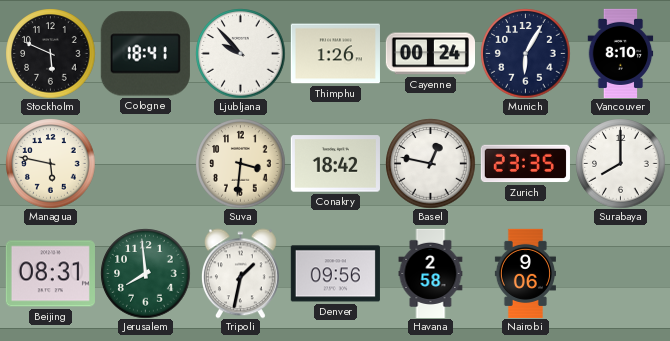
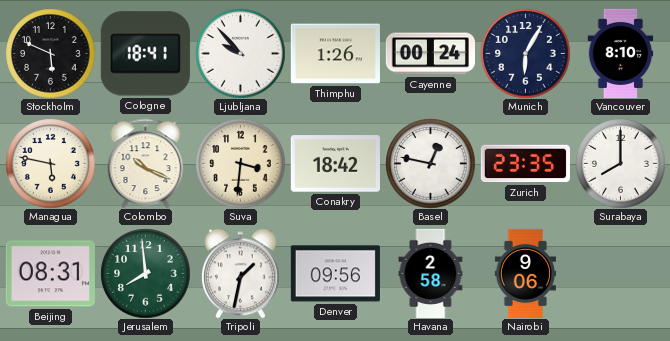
Colombo: none -> 10:19
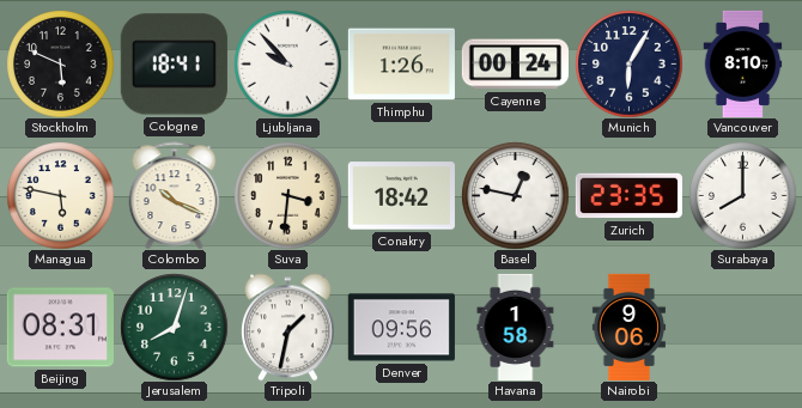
Jerusalem: 7:59 -> 8:03
Havana: 2:58 -> 1:58
